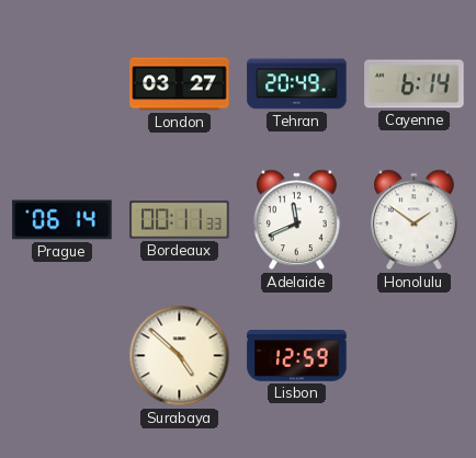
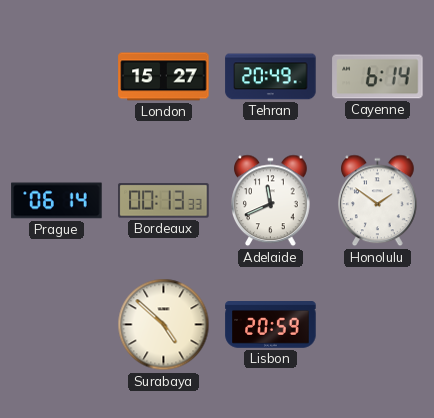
London: 03:27 -> 15:27
Bordeaux: 00:11 -> 00:13
Lisbon: 12:59 -> 20:59
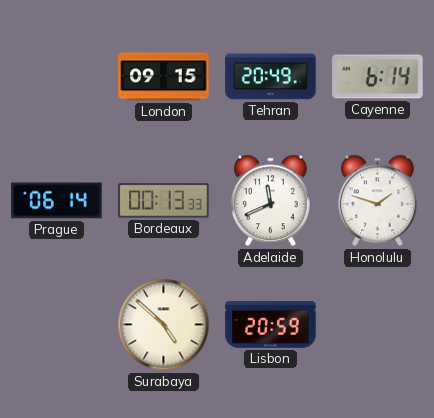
London: 15:27 -> 09:15
Honolulu: 1:51 -> 1:48
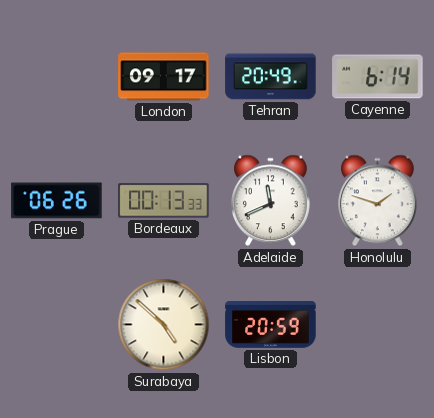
London: 09:15 -> 09:17
Prague: 06:14 -> 06:26
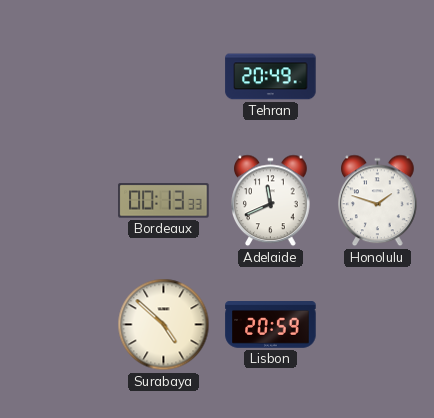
London: 09:17 -> none
Cayenne: 6:14 -> none
Prague: 06:26 -> none
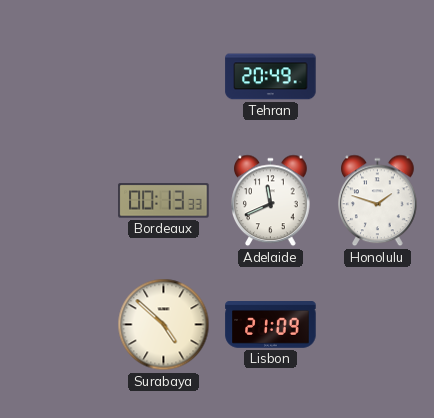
Lisbon: 20:59 -> 21:09
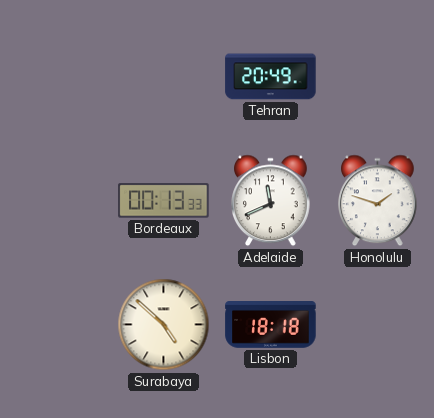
Lisbon: 21:09 -> 18:18
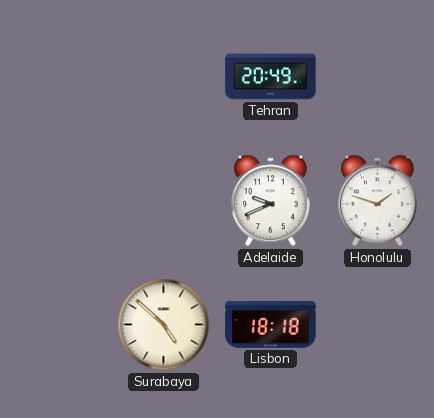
Bordeaux: 00:13 -> none
Adelaide: 11:41 -> 9:41
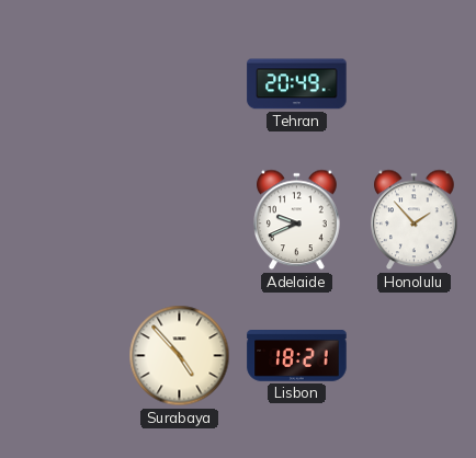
Honolulu: 1:48 -> 1:53
Surabaya: 4:52 -> 4:53
Lisbon: 18:18 -> 18:21
